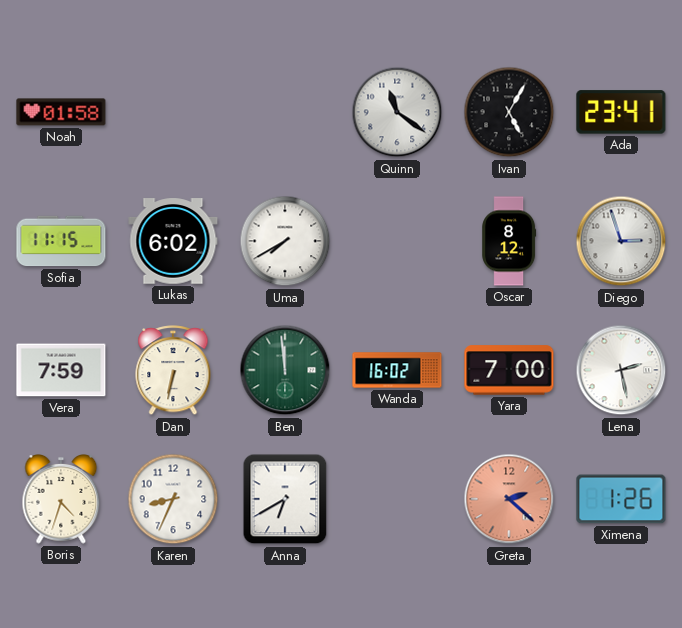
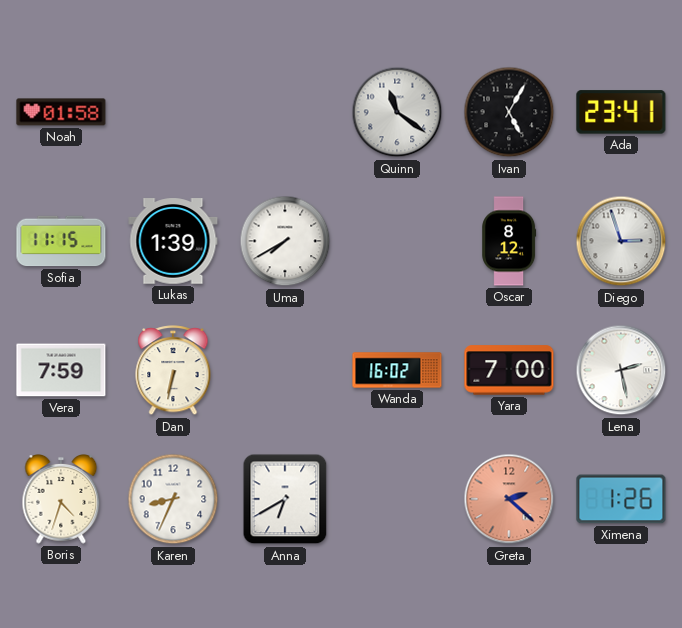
Lukas: 6:02 -> 1:39
Ben: 11:59 -> none
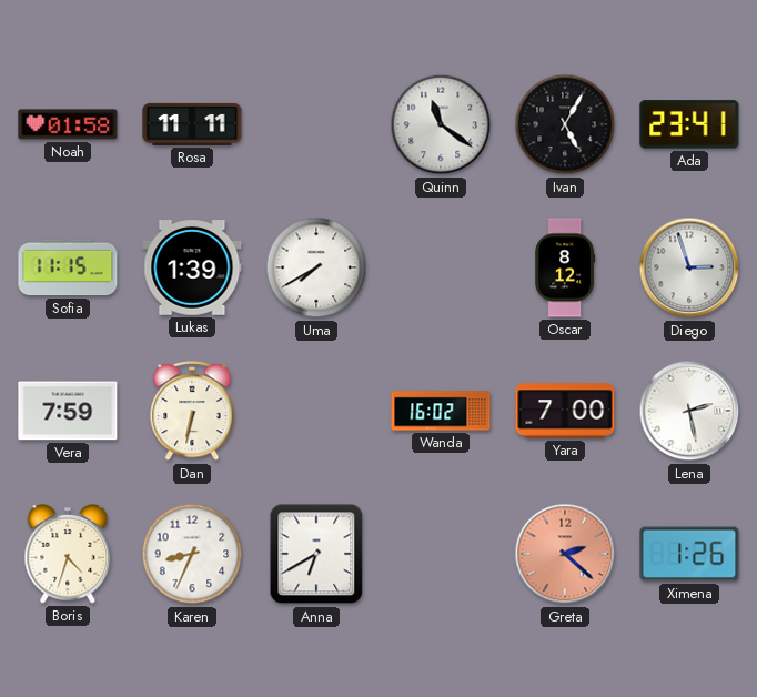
Rosa: none -> 11:11
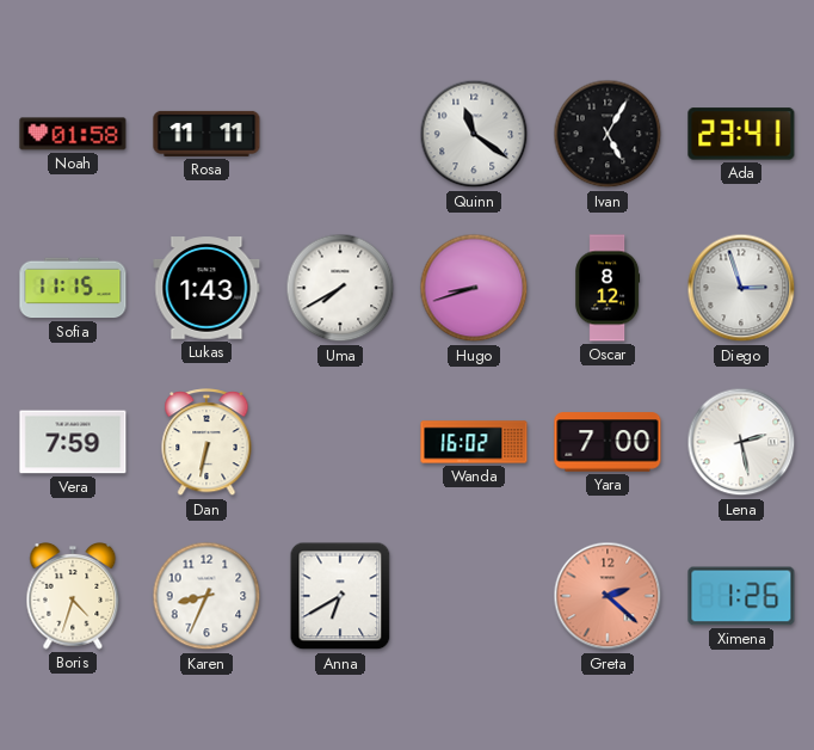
Lukas: 1:39 -> 1:43
Hugo: none -> 8:42
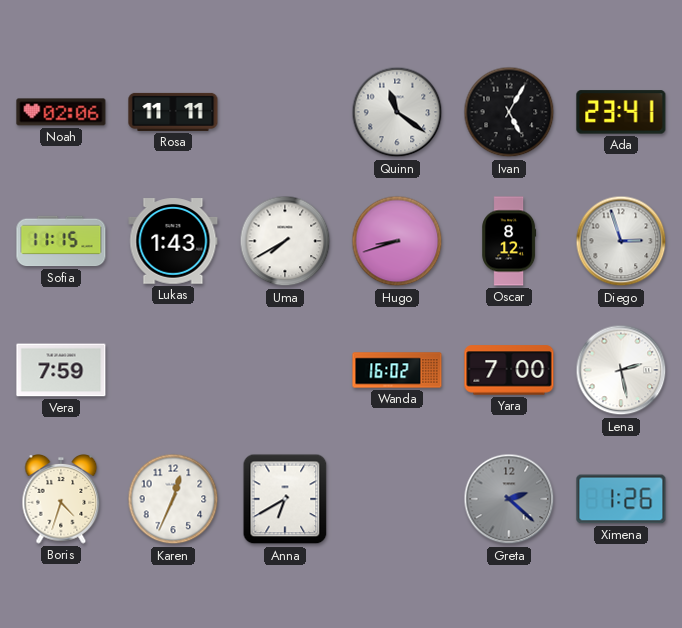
Noah: 01:58 -> 02:06
Dan: 6:32 -> none
Karen: 8:34 -> 12:34
Greta dial: salmon -> grey
